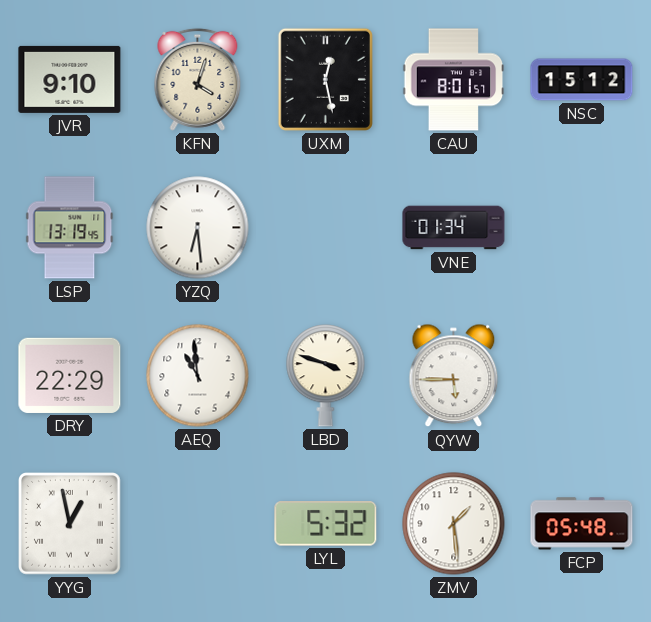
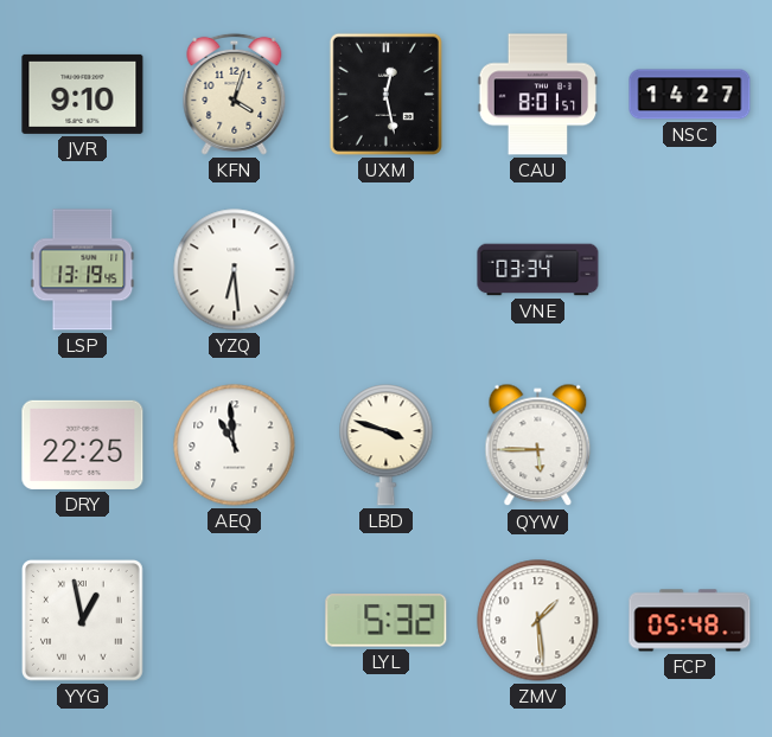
NSC: 15:12 -> 14:27
VNE: 01:34 -> 03:34
DRY: 22:29 -> 22:25
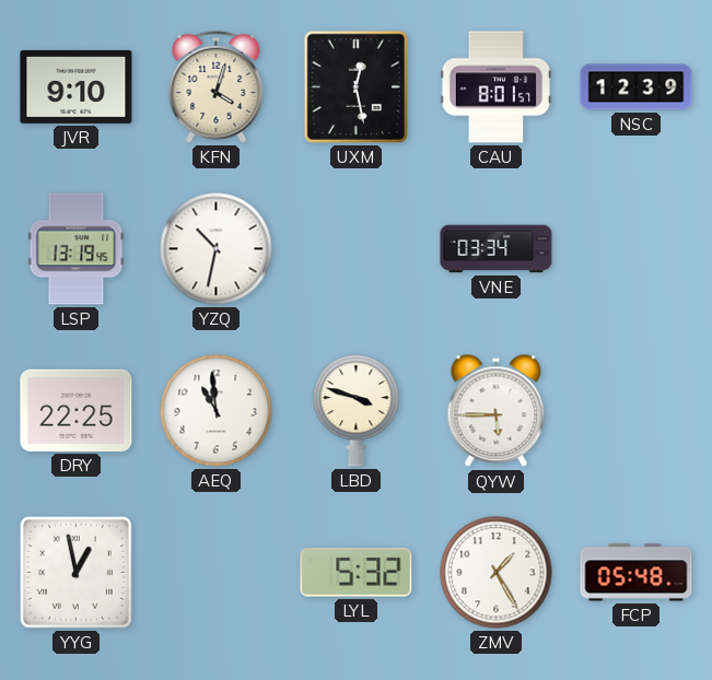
NSC: 14:27 -> 12:39
YZQ: 6:29 -> 10:32
ZMV: 1:29 -> 1:25
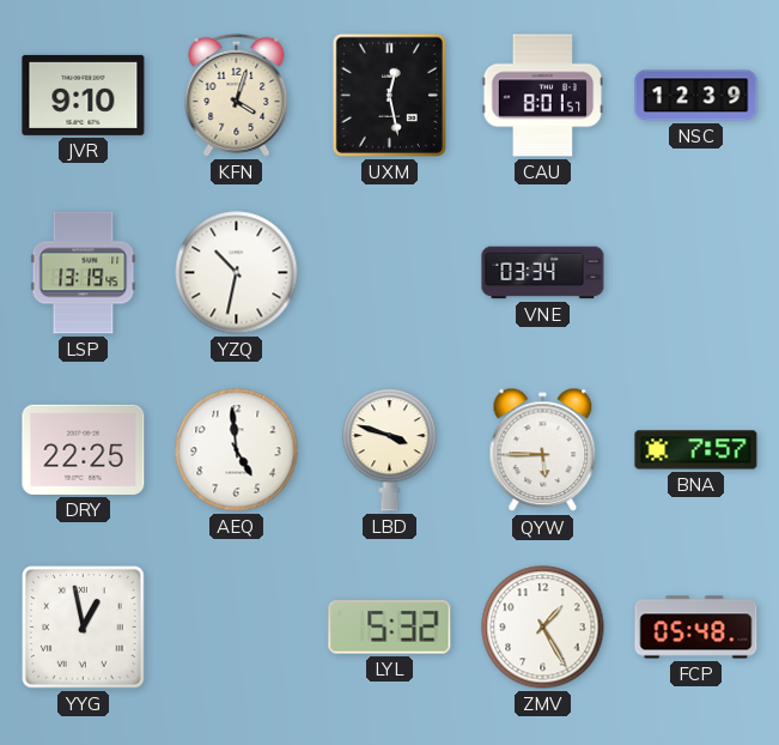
AEQ: 10:59 -> 4:59
BNA: none -> 7:57
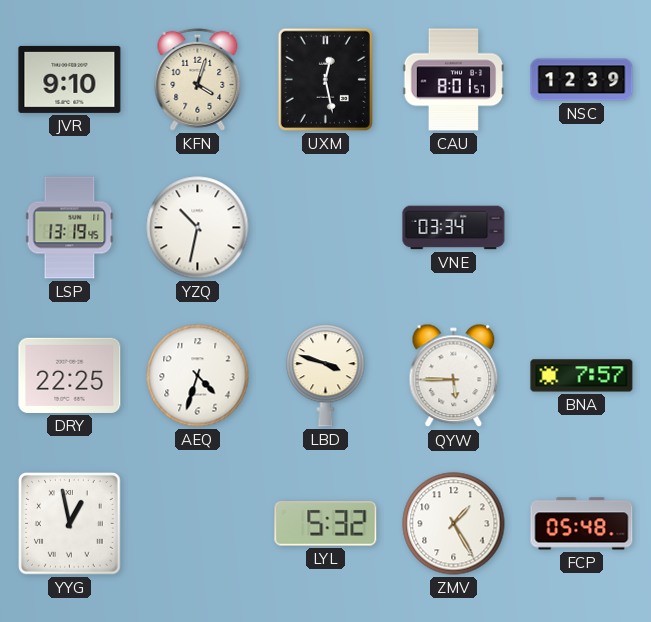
AEQ: 4:59 -> 4:33
